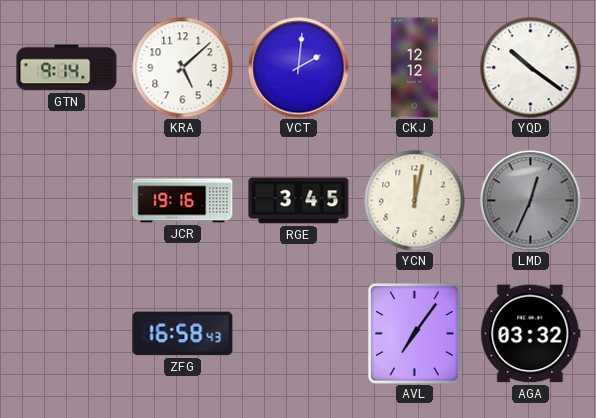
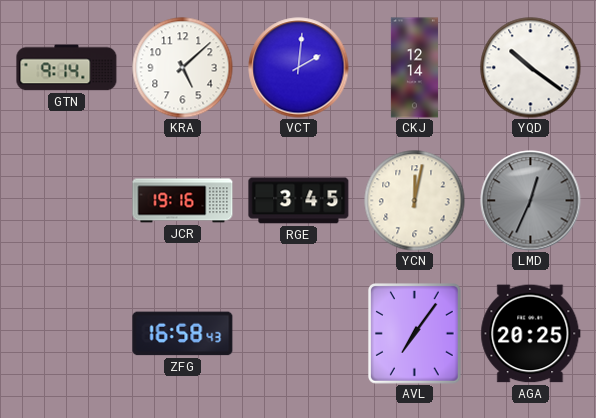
CKJ: 12:12 -> 12:14
AGA: 03:32 -> 20:25
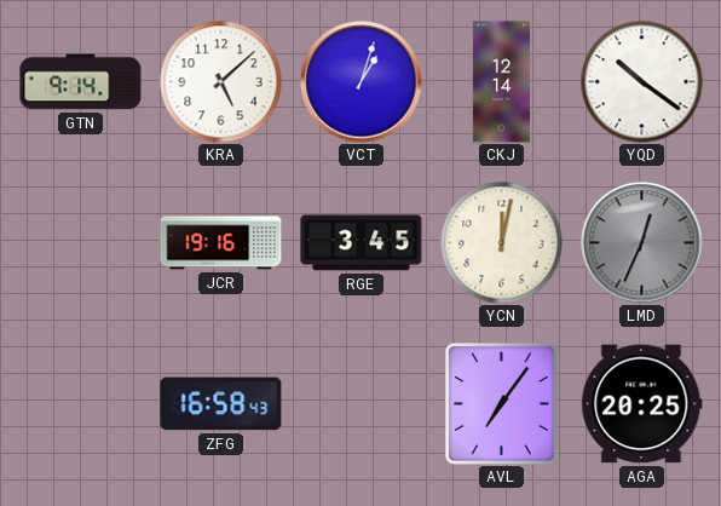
VCT: 2:01 -> 1:03
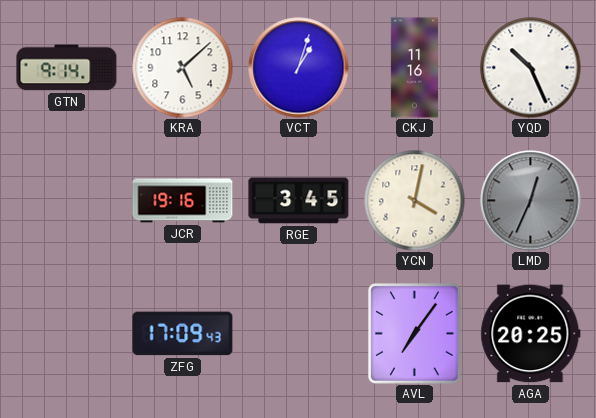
CKJ: 12:14 -> 11:16
YQD: 10:21 -> 10:26
YCN: 12:02 -> 4:02
ZFG: 16:58 -> 17:09
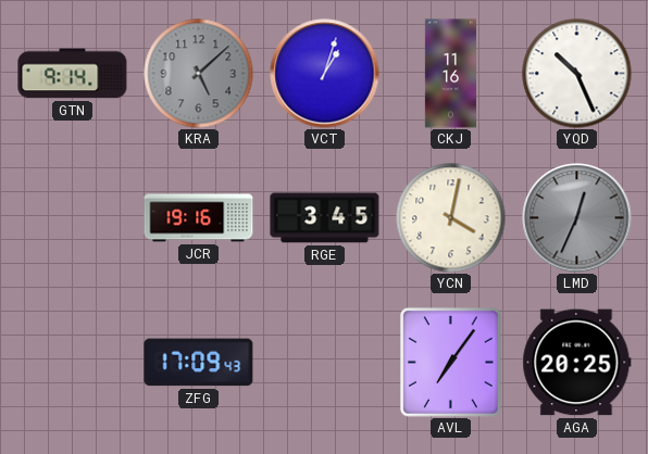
KRA dial: white -> grey
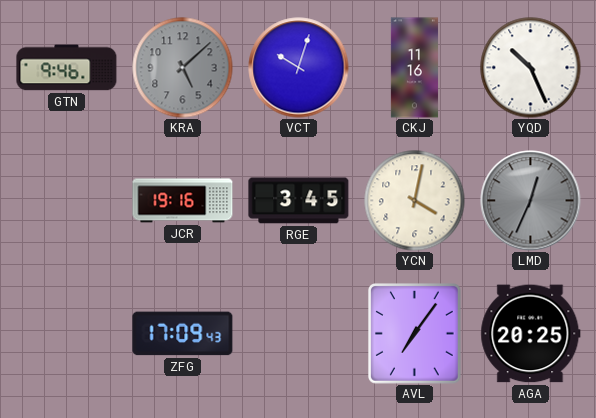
GTN: 9:14 -> 9:46
VCT: 1:03 -> 10:03
